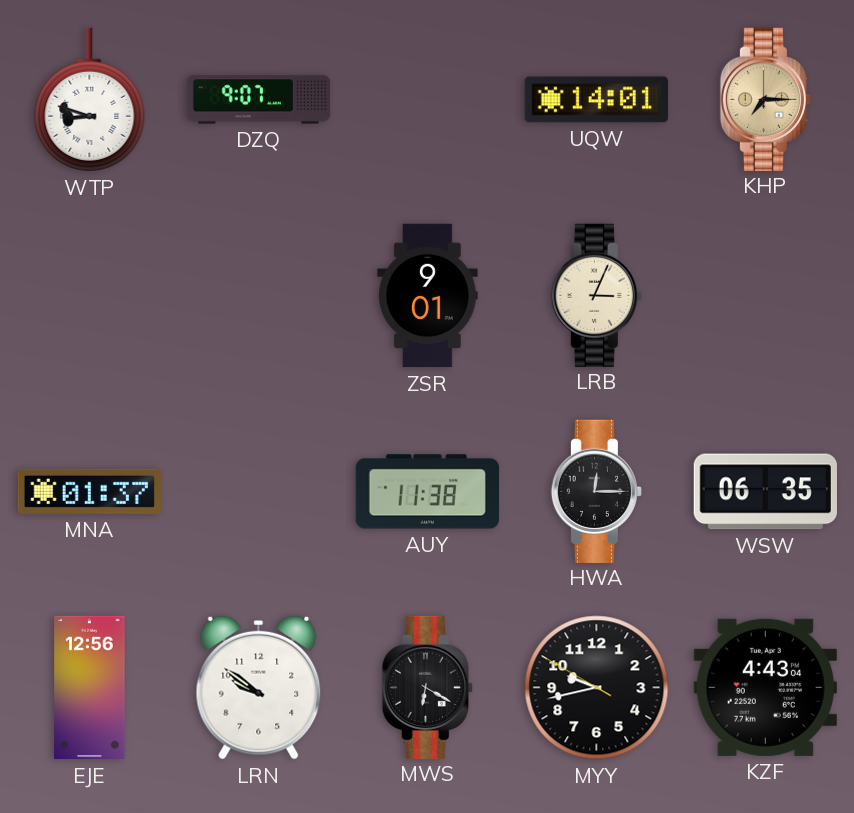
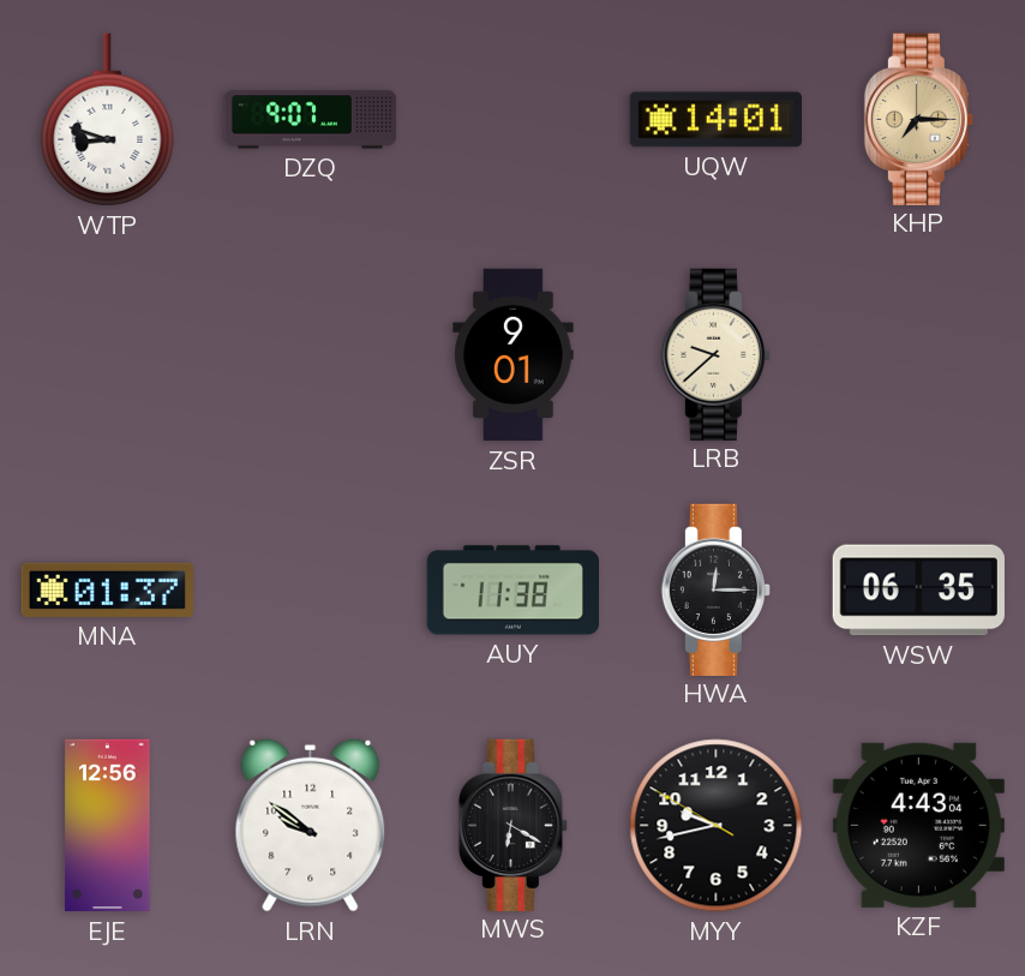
LRB: 3:04 -> 9:38
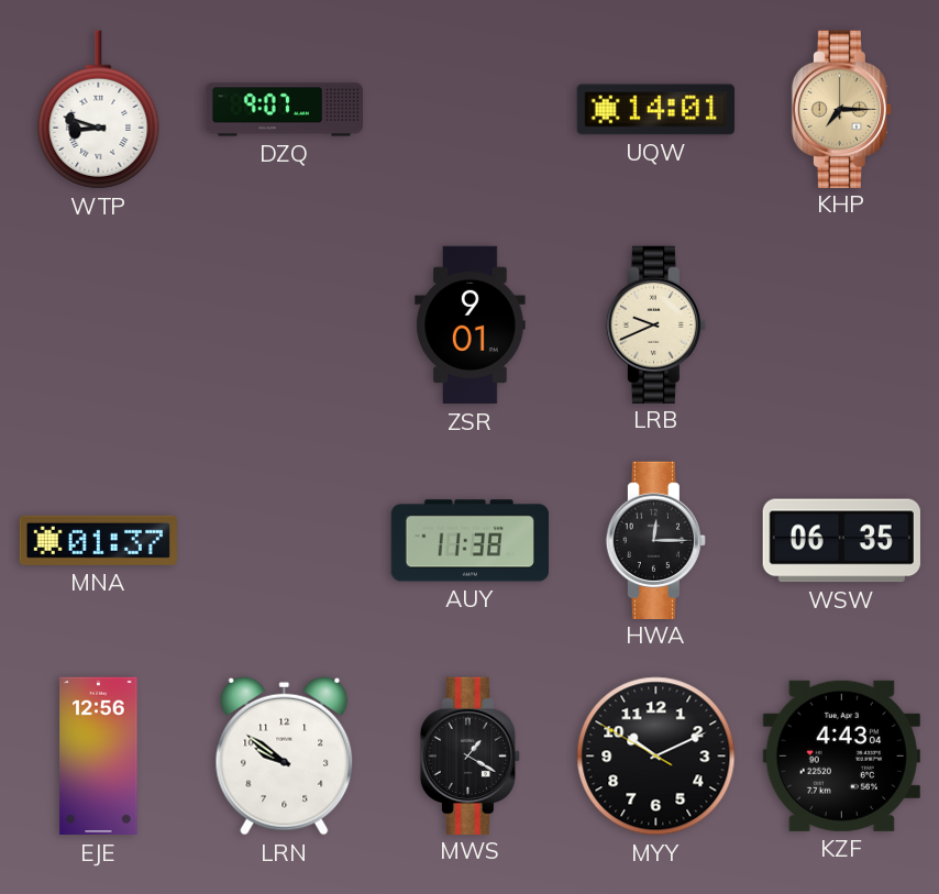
LRB: 9:38 -> 9:41
MWS: 6:20 -> 1:20
MYY: 9:42 -> 10:10
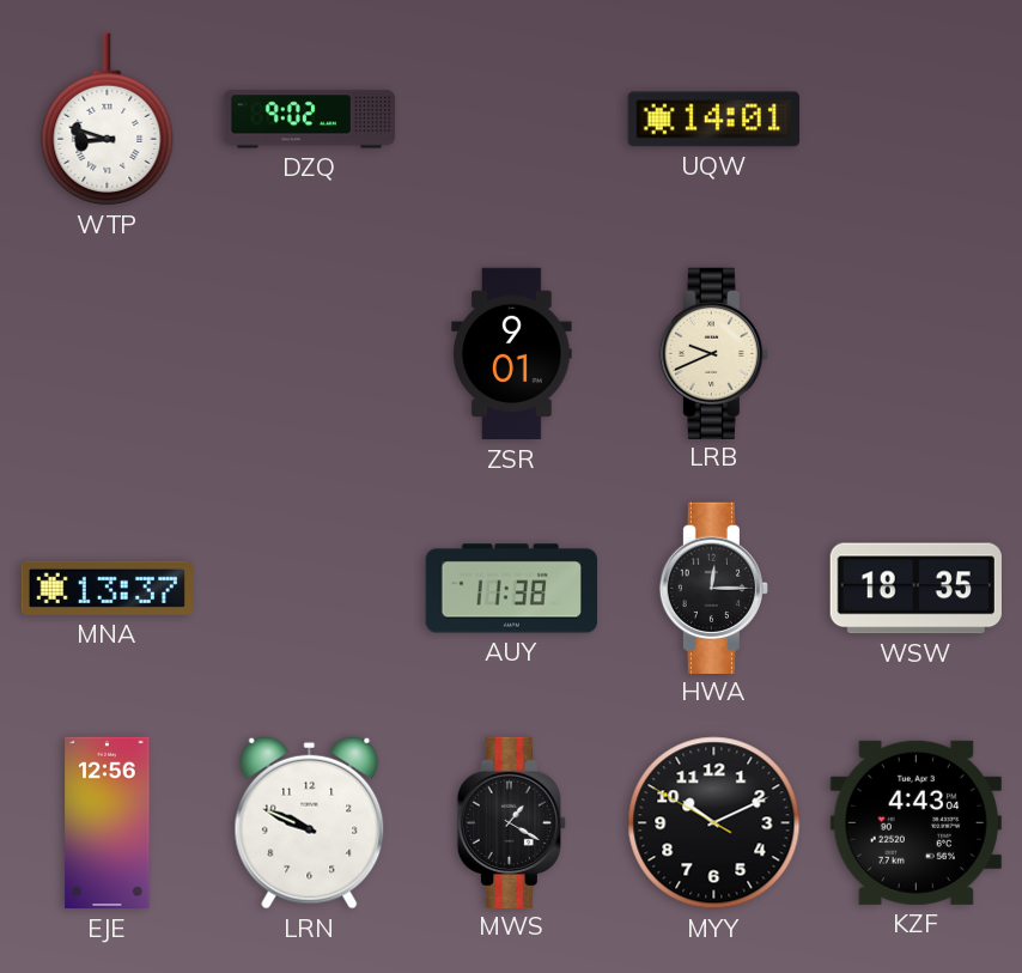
DZQ: 9:07 -> 9:02
KHP: 7:15 -> none
MNA: 01:37 -> 13:37
WSW: 06:35 -> 18:35
LRN: 9:51 -> 9:49
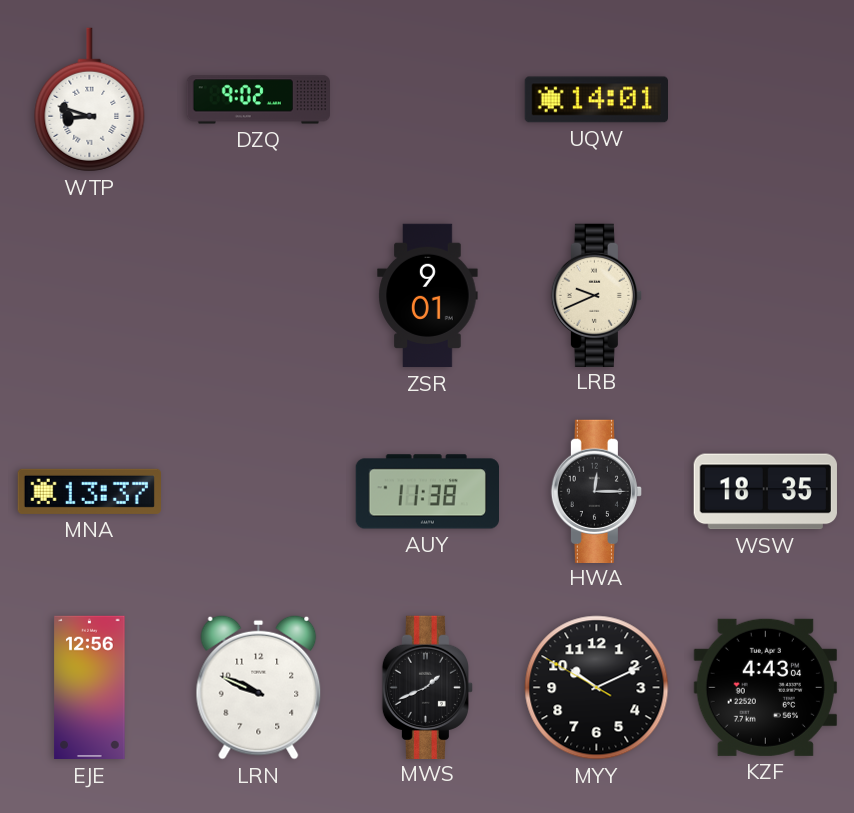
MWS: 1:20 -> 1:41
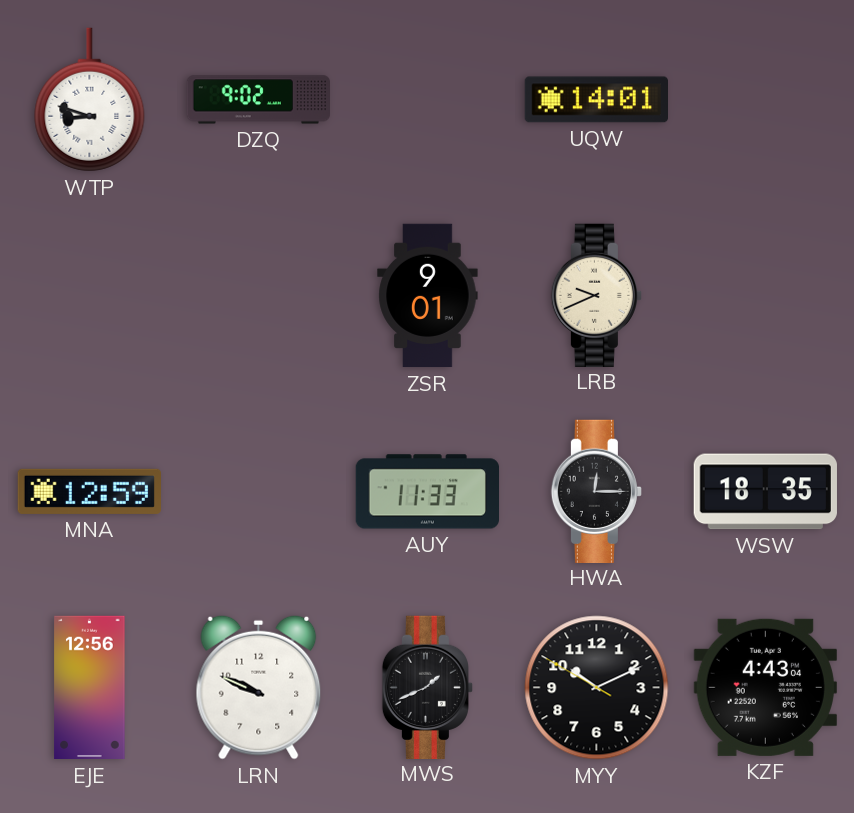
MNA: 13:37 -> 12:59
AUY: 11:38 -> 11:33
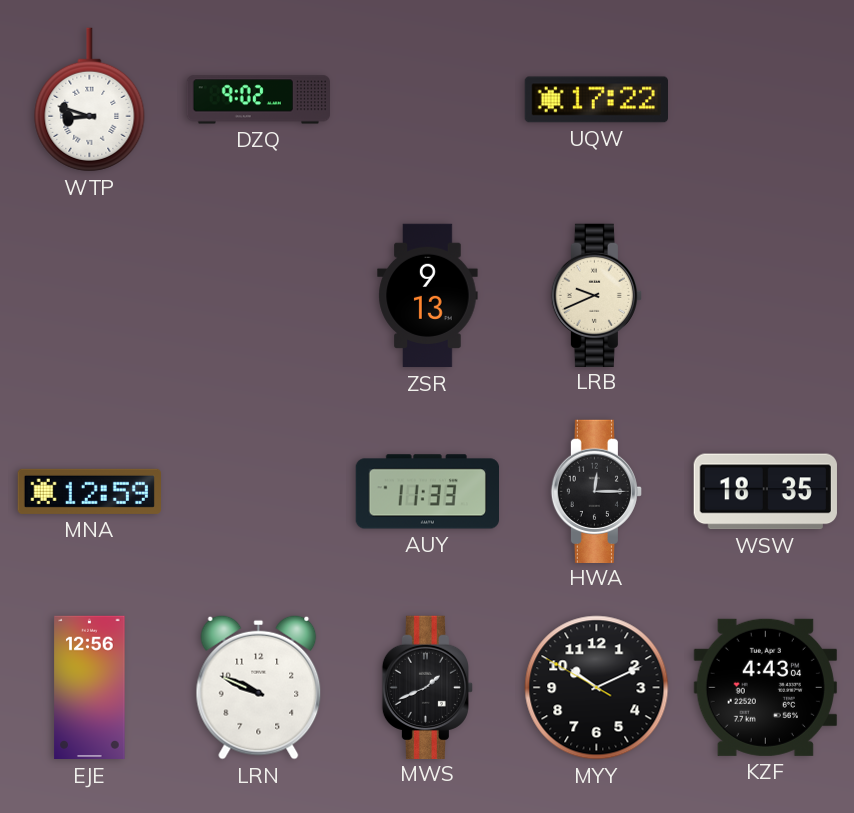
UQW: 14:01 -> 17:22
ZSR: 9:01 -> 9:13
